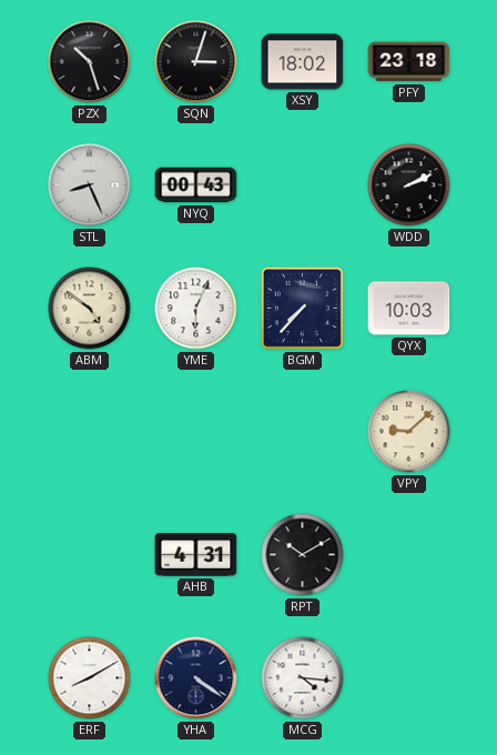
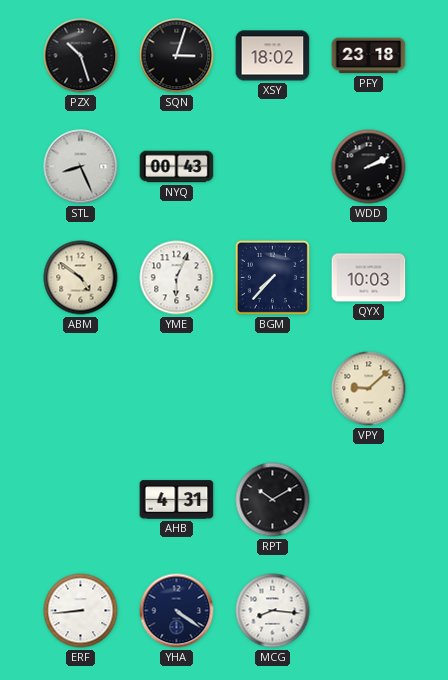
ERF: 8:10 -> 8:44
MCG: 4:16 -> 8:16
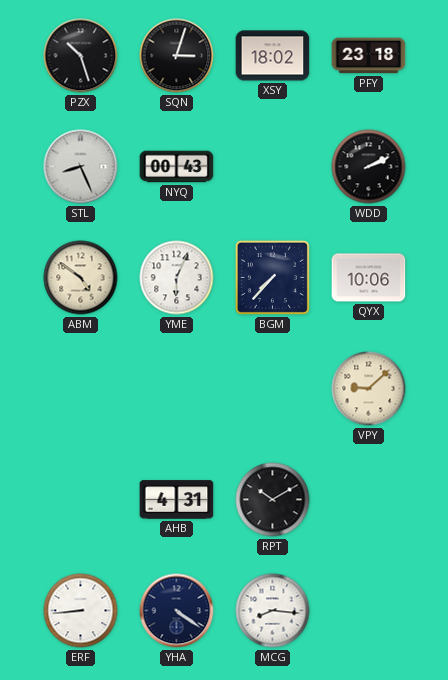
QYX: 10:03 -> 10:06
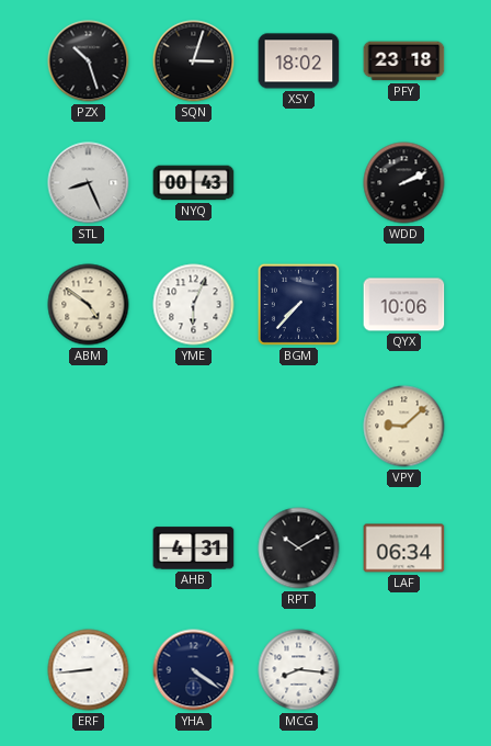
LAF: none -> 06:34
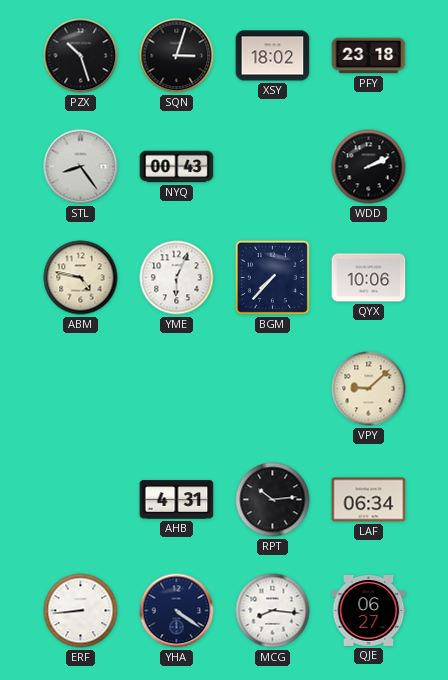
STL: 8:26 -> 8:24
ABM: 4:51 -> 4:47
RPT: 10:10 -> 10:14
QJE: none -> 06:27
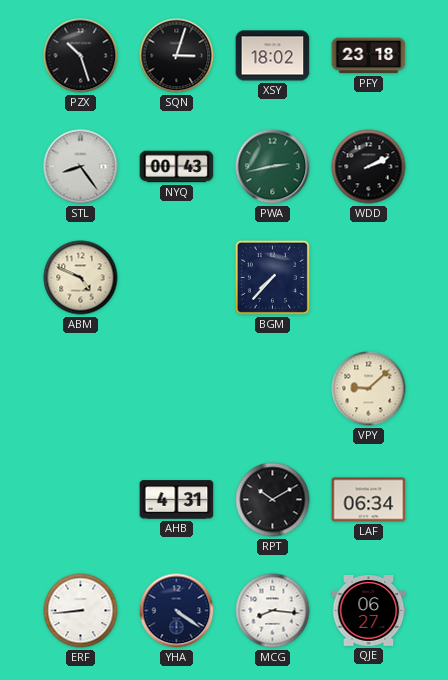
PWA: none -> 2:43
ABM: 4:47 -> 4:49
YME: 6:04 -> none
QYX: 10:06 -> none
RPT: 10:14 -> 10:10
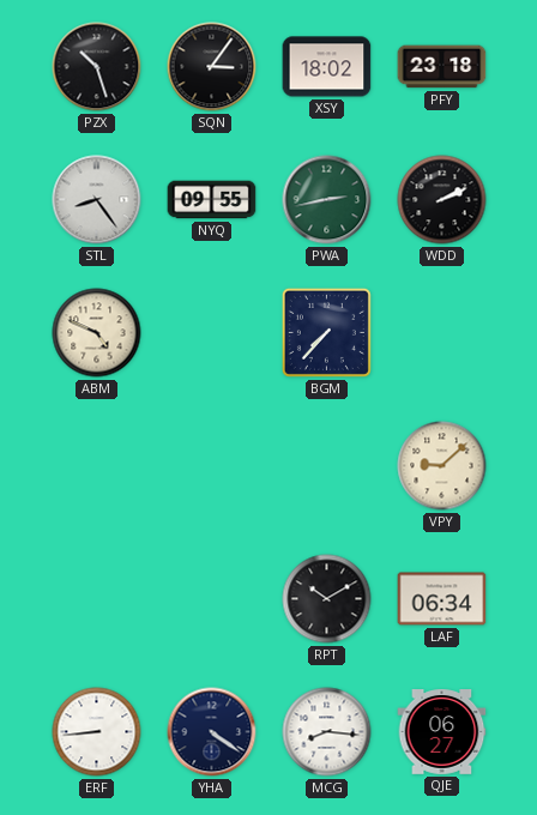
SQN: 3:03 -> 3:06
NYQ: 00:43 -> 09:55
AHB: 4:31 -> none
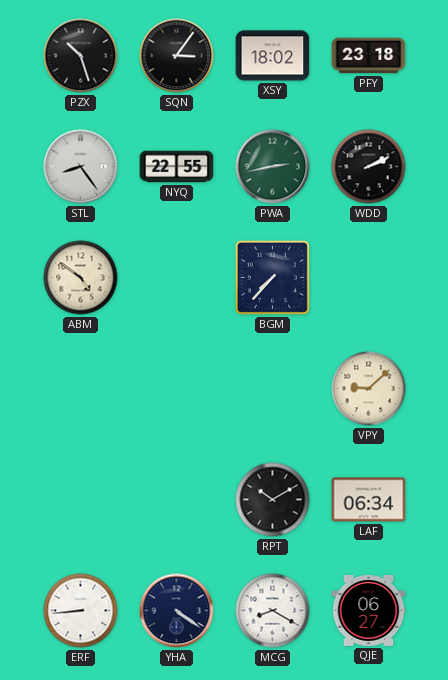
NYQ: 09:55 -> 22:55
ABM: 4:49 -> 4:51
MCG: 8:16 -> 8:20
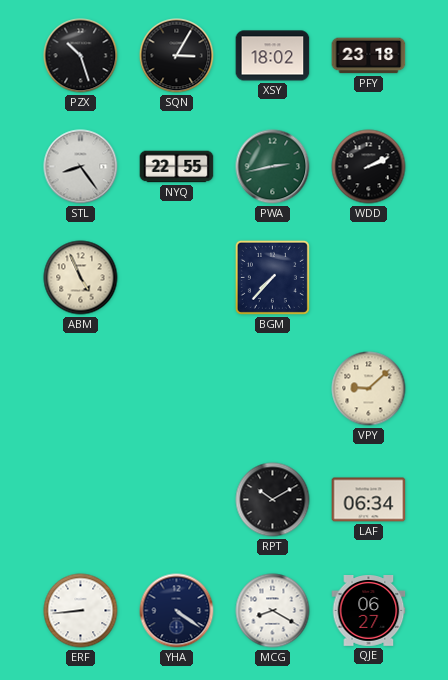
SQN: 3:06 -> 3:05
ABM: 4:51 -> 4:56
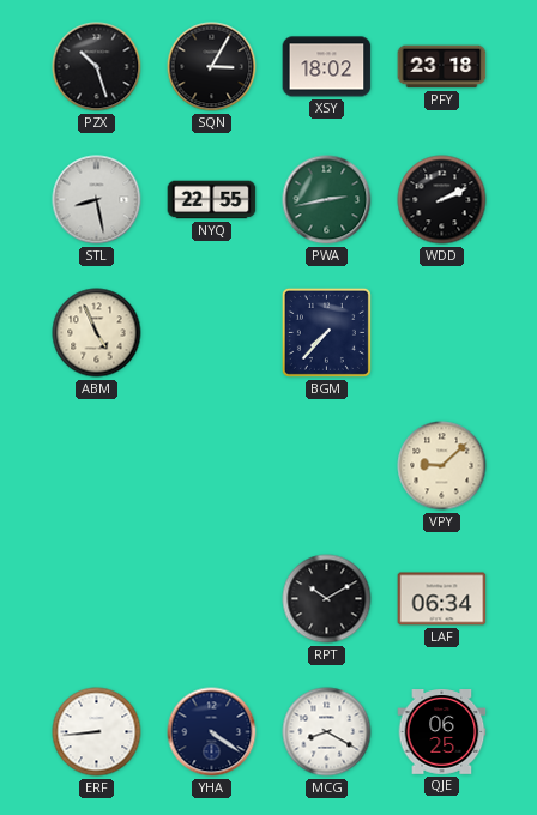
STL: 8:24 -> 8:28
QJE: 06:27 -> 06:25
